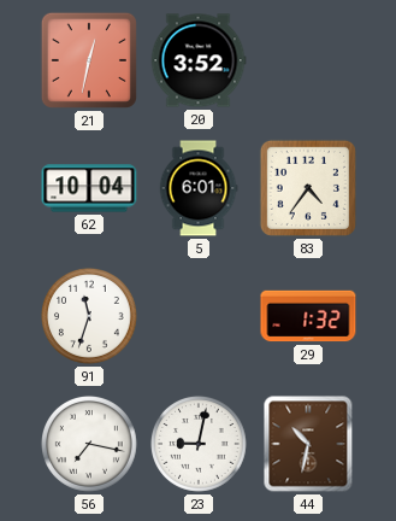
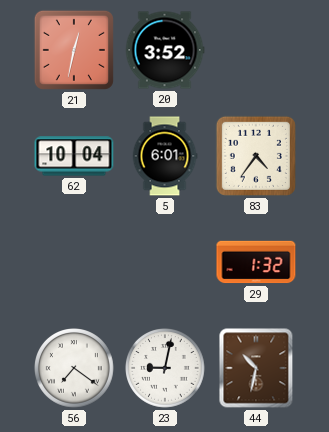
91: 11:33 -> none
56: 7:17 -> 7:21
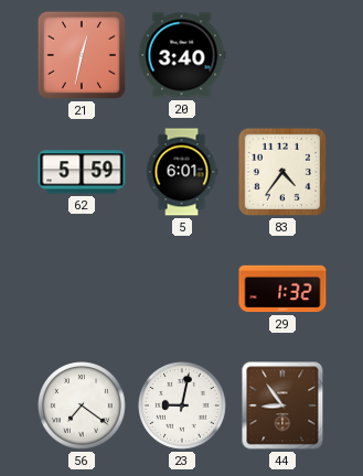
20: 3:52 -> 3:40
62: 10:04 -> 5:59
44: 10:32 -> 8:54
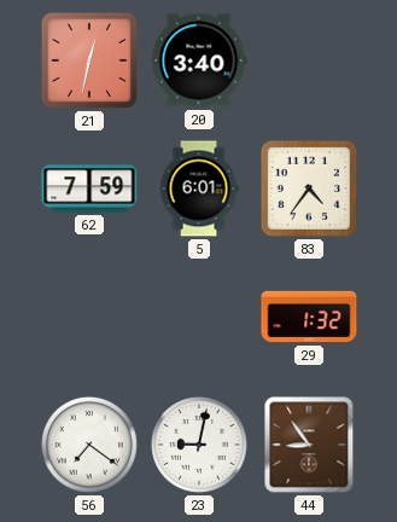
62: 5:59 -> 7:59
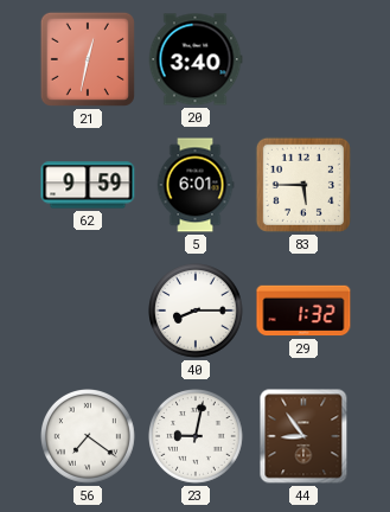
62: 7:59 -> 9:59
83: 4:36 -> 5:45
40: none -> 8:15
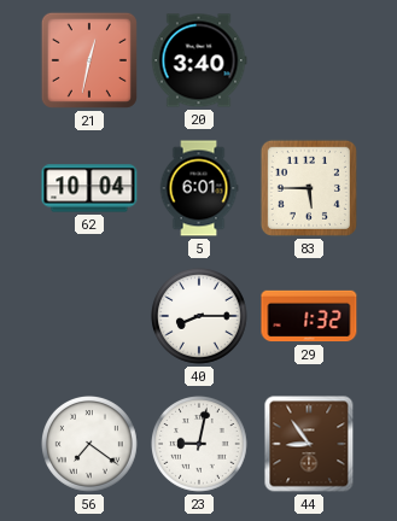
62: 9:59 -> 10:04
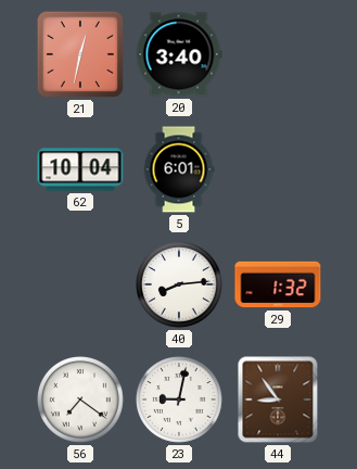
83: 5:45 -> none
40: 8:15 -> 8:14
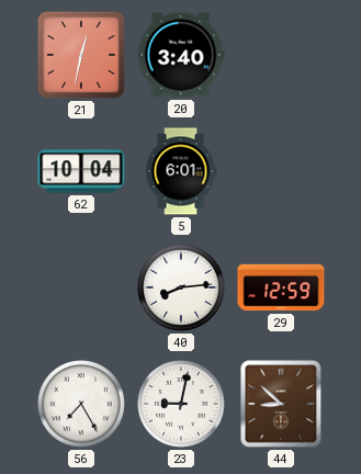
29: 1:32 -> 12:59
56: 7:21 -> 7:25
44: 8:54 -> 8:52
